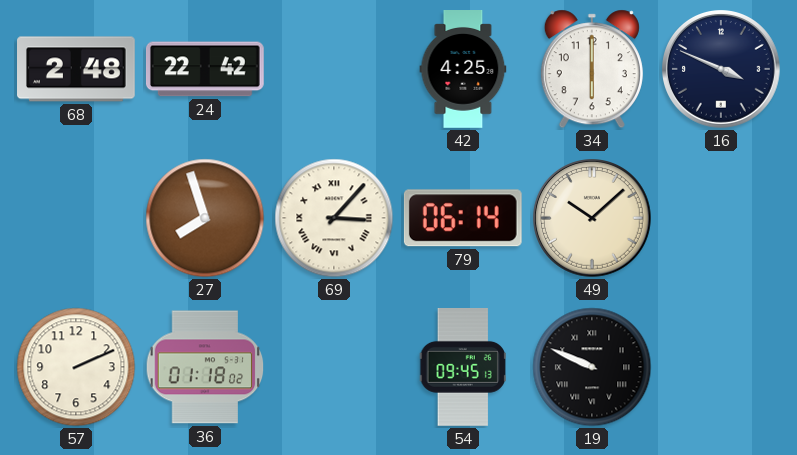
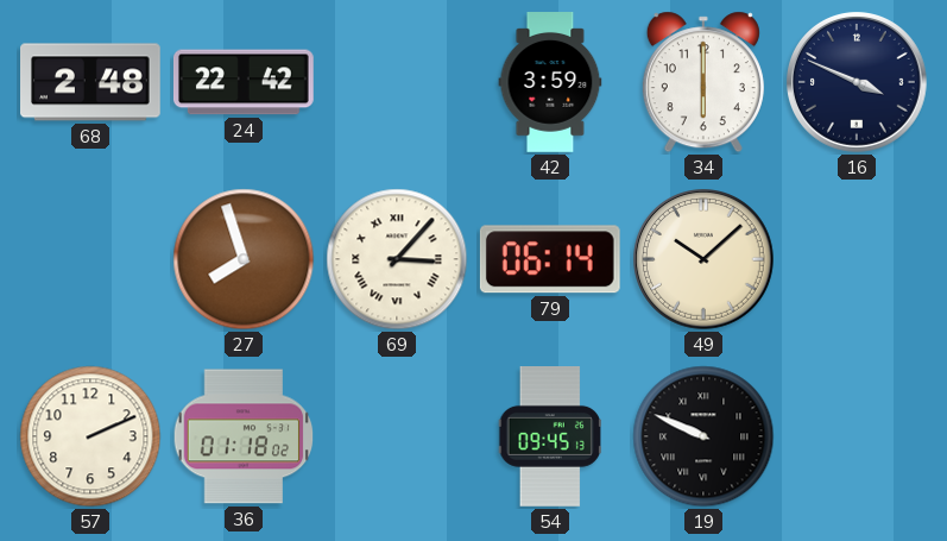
42: 4:25 -> 3:59
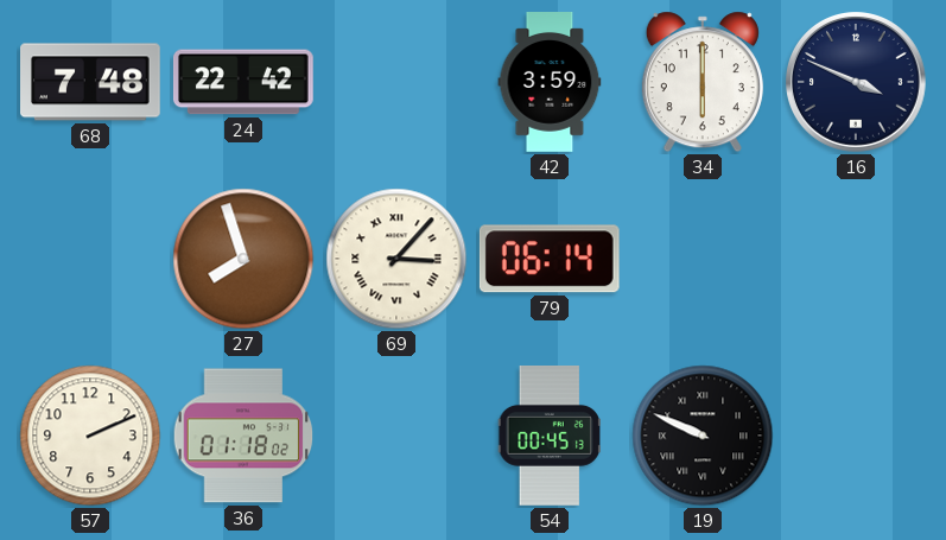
68: 2:48 -> 7:48
49: 10:08 -> none
54: 09:45 -> 00:45
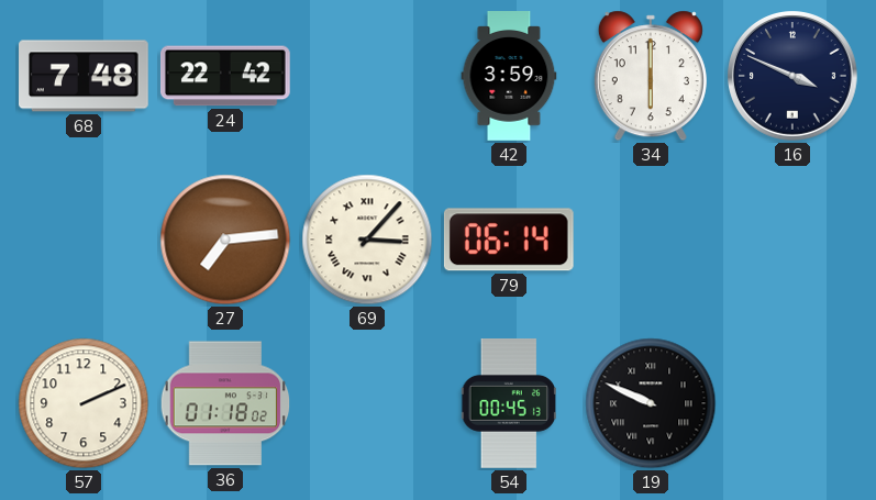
27: 7:57 -> 7:14
